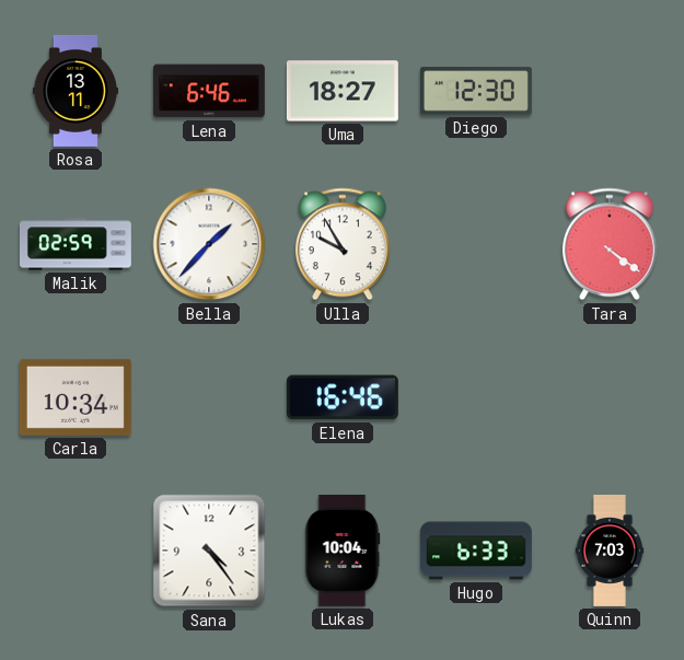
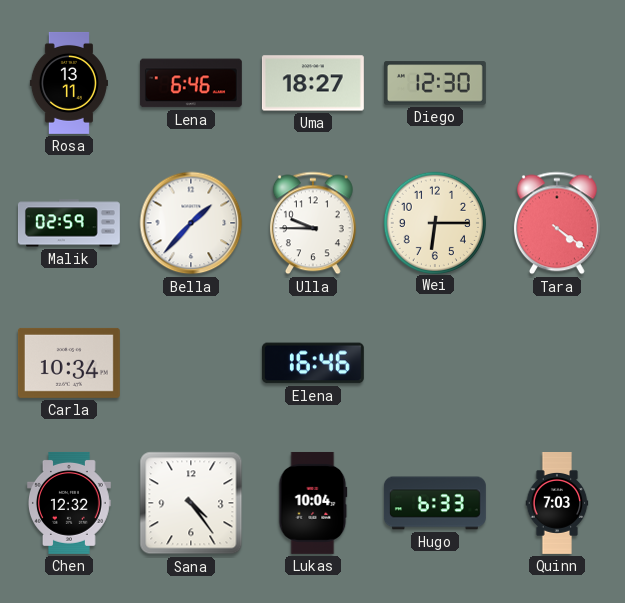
Ulla: 9:55 -> 9:45
Wei: none -> 6:15
Chen: none -> 12:32
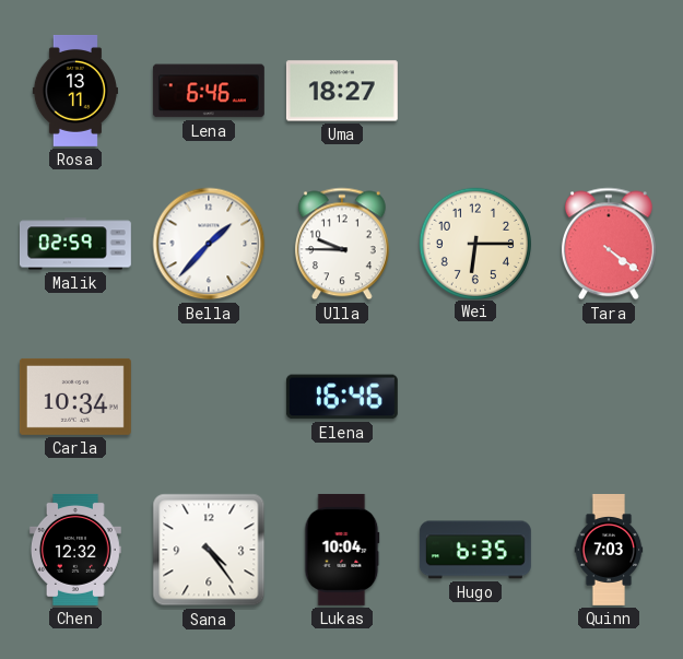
Diego: 12:30 -> none
Hugo: 6:33 -> 6:35
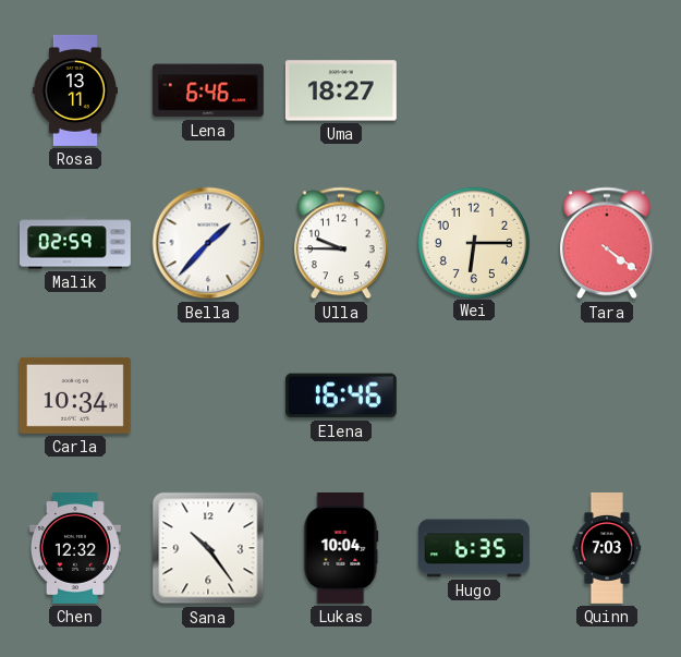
Sana: 4:24 -> 10:24
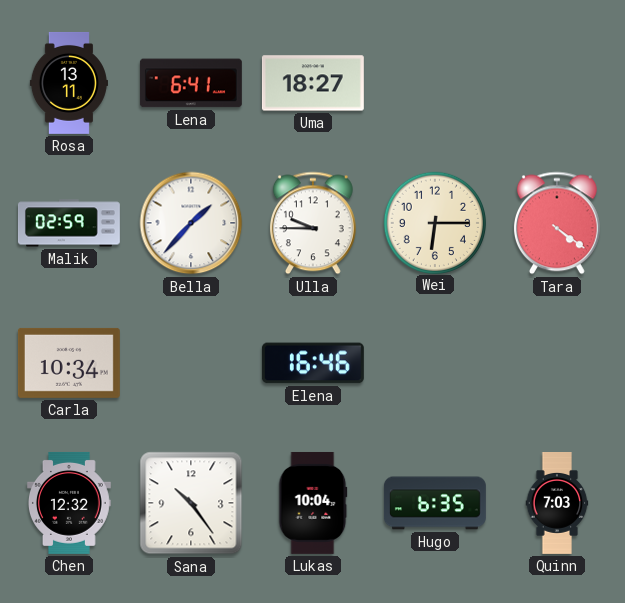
Lena: 6:46 -> 6:41
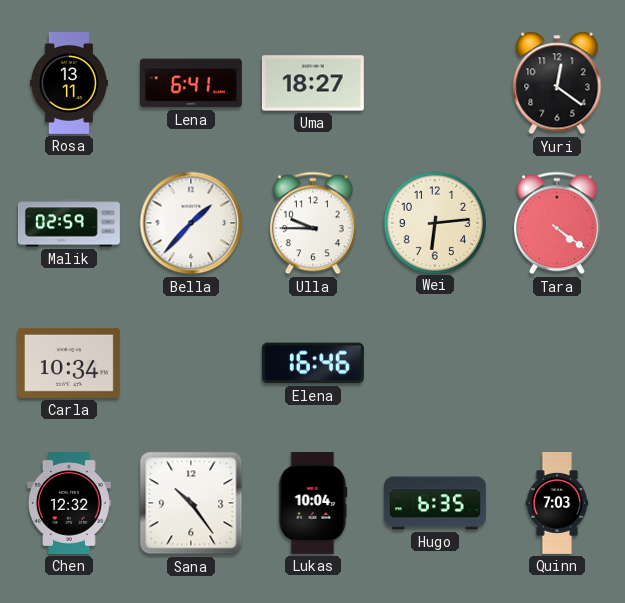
Yuri: none -> 12:21
Wei: 6:15 -> 6:14
